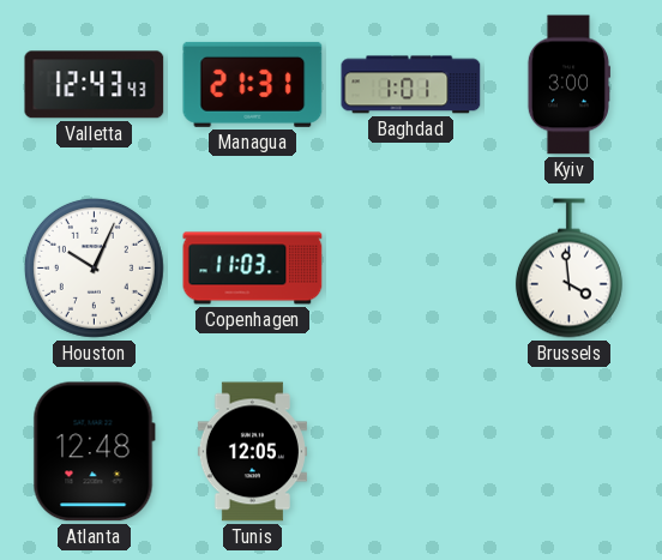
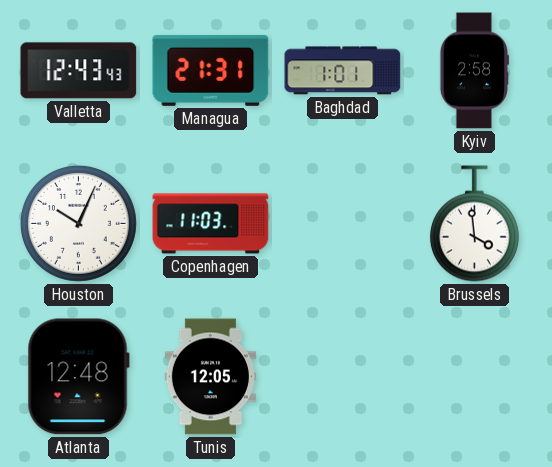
Kyiv: 3:00 -> 2:58
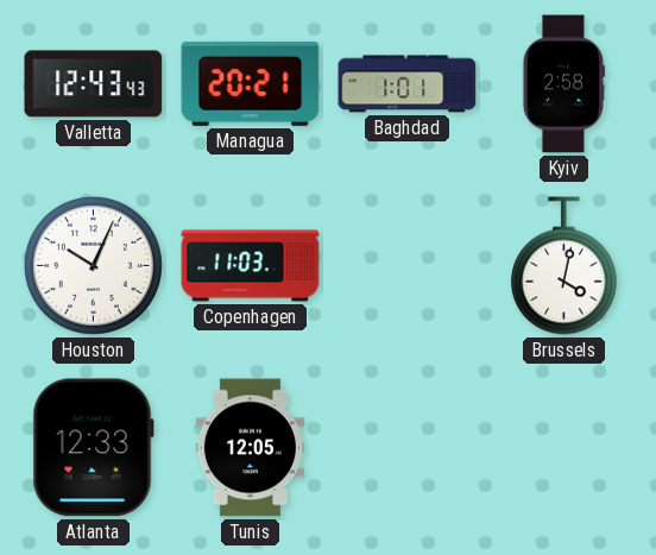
Managua: 21:31 -> 20:21
Brussels: 3:59 -> 4:02
Atlanta: 12:48 -> 12:33
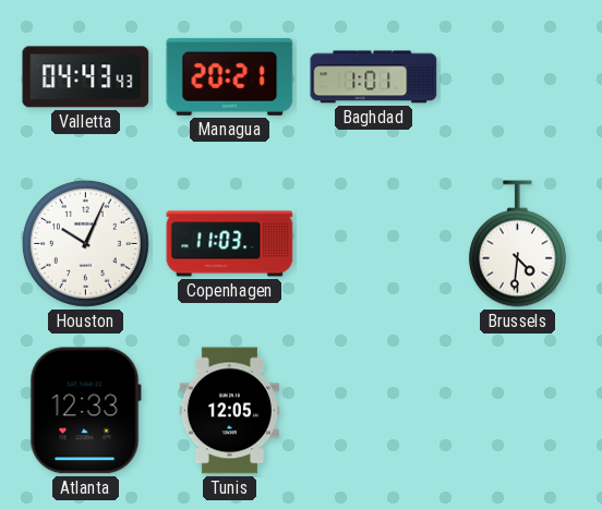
Valletta: 12:43 -> 04:43
Kyiv: 2:58 -> none
Brussels: 4:02 -> 4:31
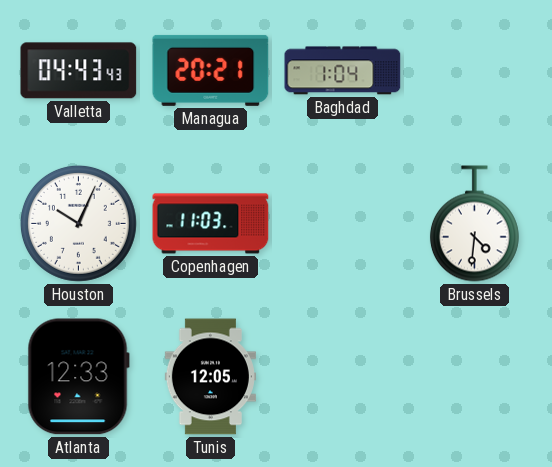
Baghdad: 1:01 -> 1:04
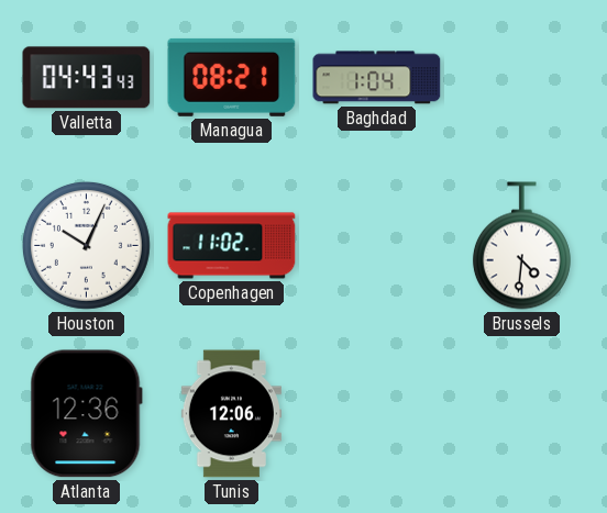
Managua: 20:21 -> 08:21
Copenhagen: 11:03 -> 11:02
Atlanta: 12:33 -> 12:36
Tunis: 12:05 -> 12:06
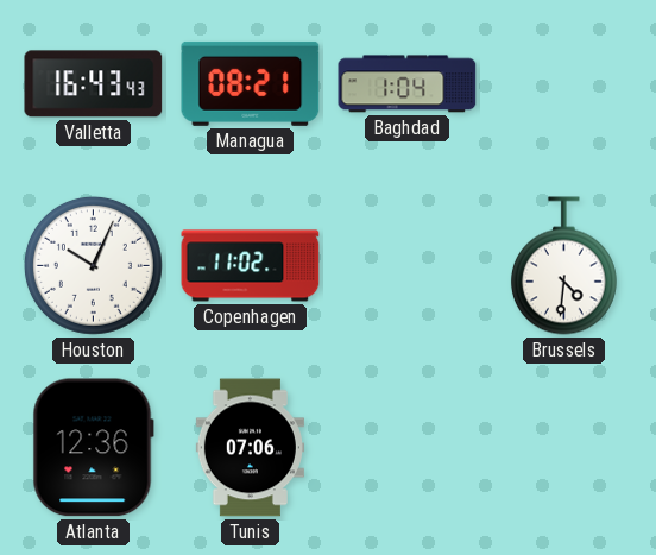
Valletta: 04:43 -> 16:43
Tunis: 12:06 -> 07:06
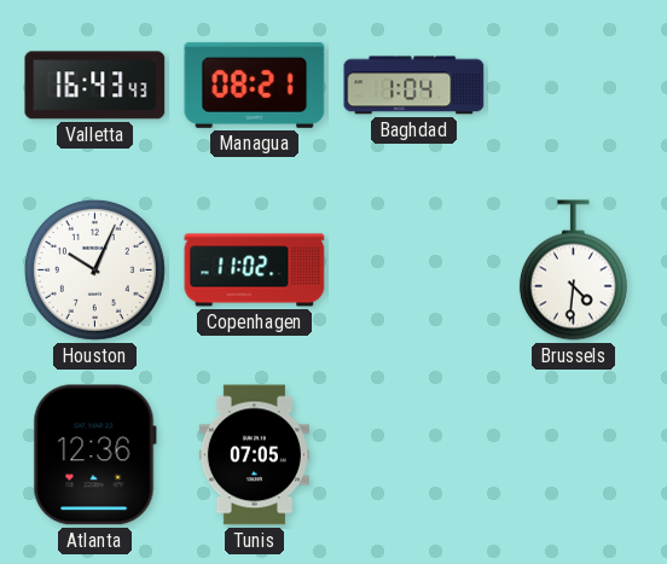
Tunis: 07:06 -> 07:05
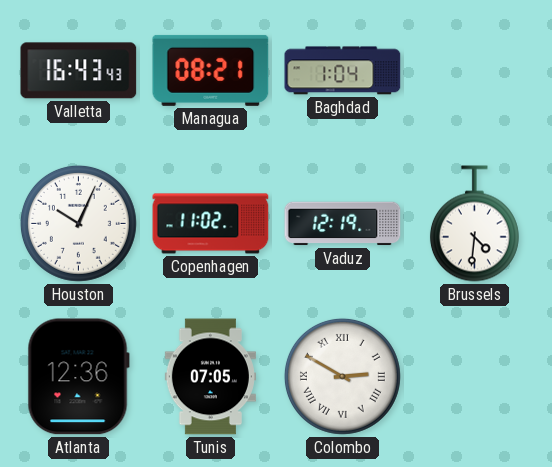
Vaduz: none -> 12:19
Colombo: none -> 2:50
